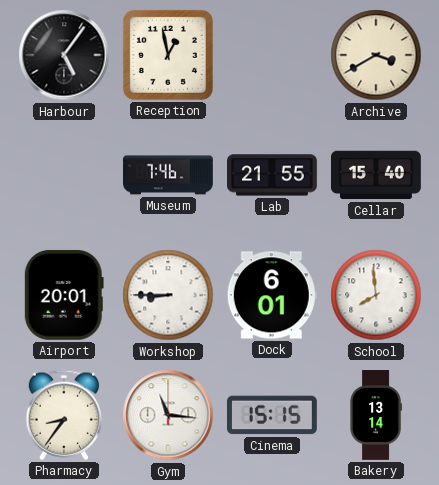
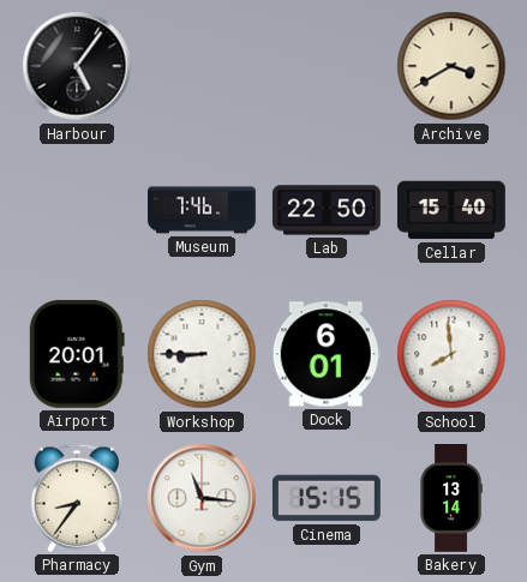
Reception: 12:58 -> none
Lab: 21:55 -> 22:50
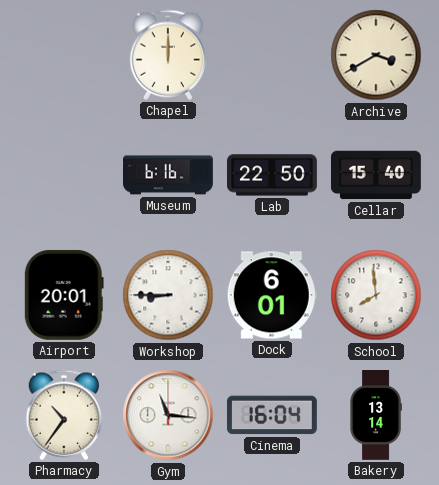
Harbour: 5:06 -> none
Chapel: none -> 12:00
Museum: 7:46 -> 6:16
Pharmacy: 8:36 -> 10:36
Cinema: 15:15 -> 16:04
